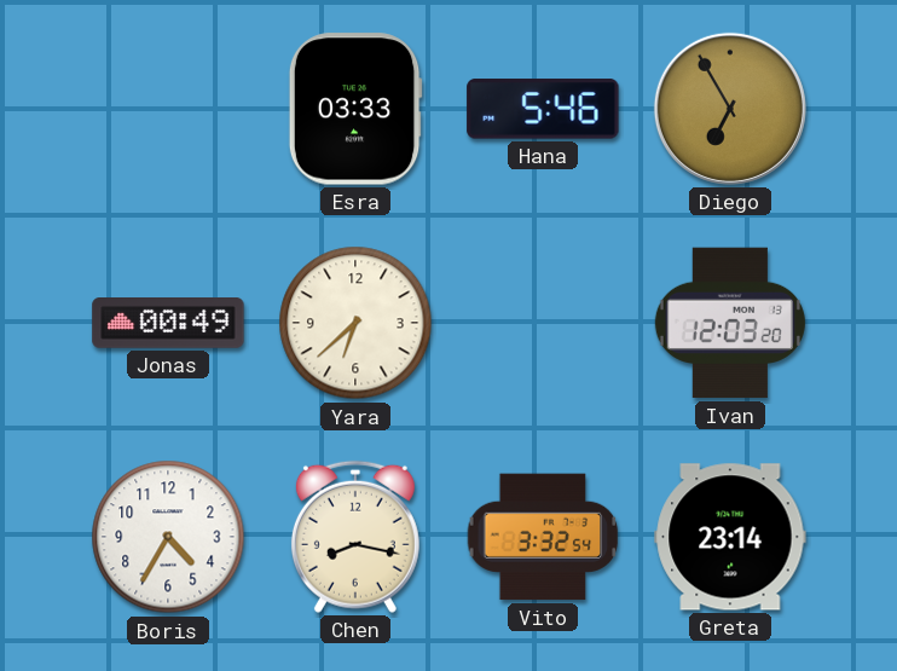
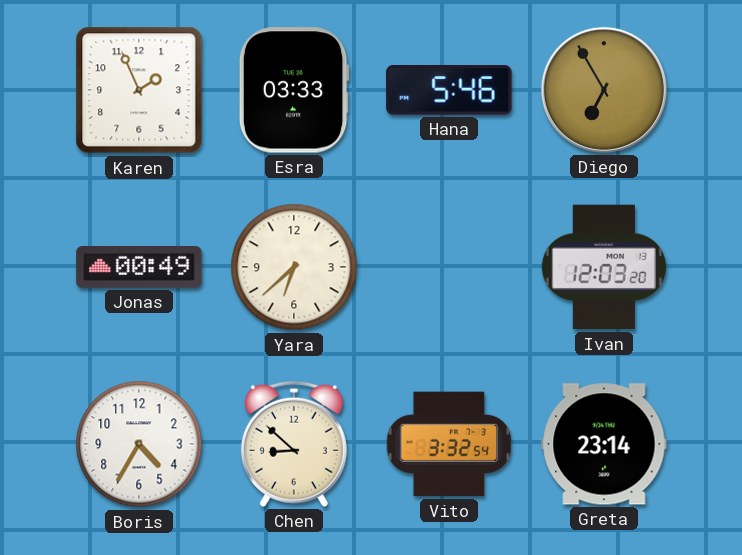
Karen: none -> 1:56
Chen: 8:17 -> 8:52
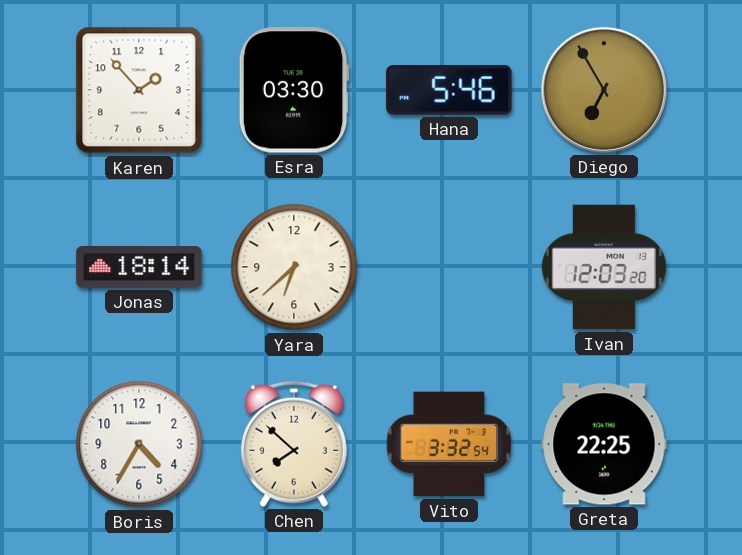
Karen: 1:56 -> 1:53
Esra: 03:33 -> 03:30
Jonas: 00:49 -> 18:14
Chen: 8:52 -> 7:52
Greta: 23:14 -> 22:25
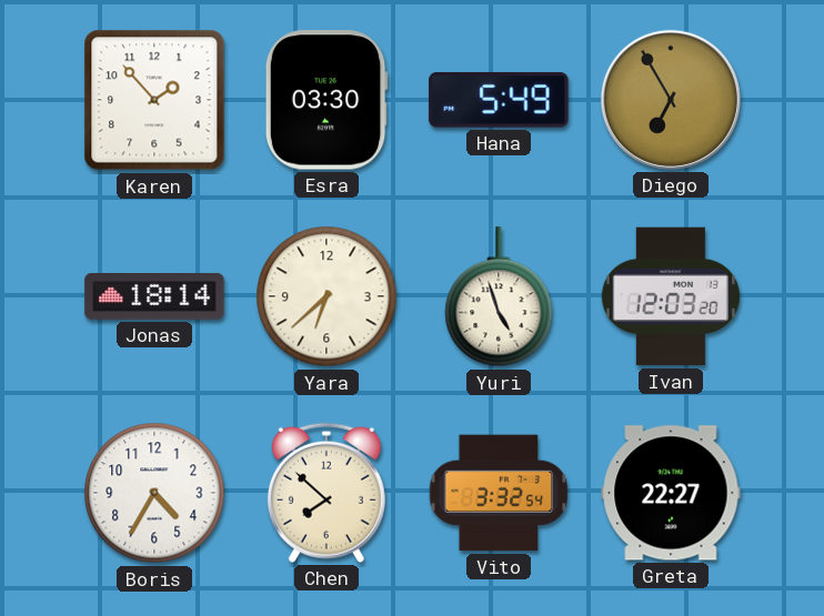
Hana: 5:46 -> 5:49
Yuri: none -> 4:57
Greta: 22:25 -> 22:27
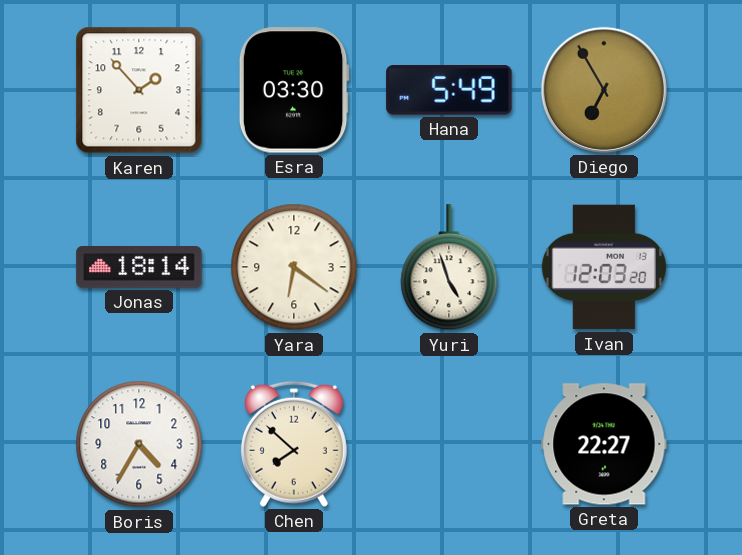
Yara: 6:38 -> 6:21
Vito: 3:32 -> none
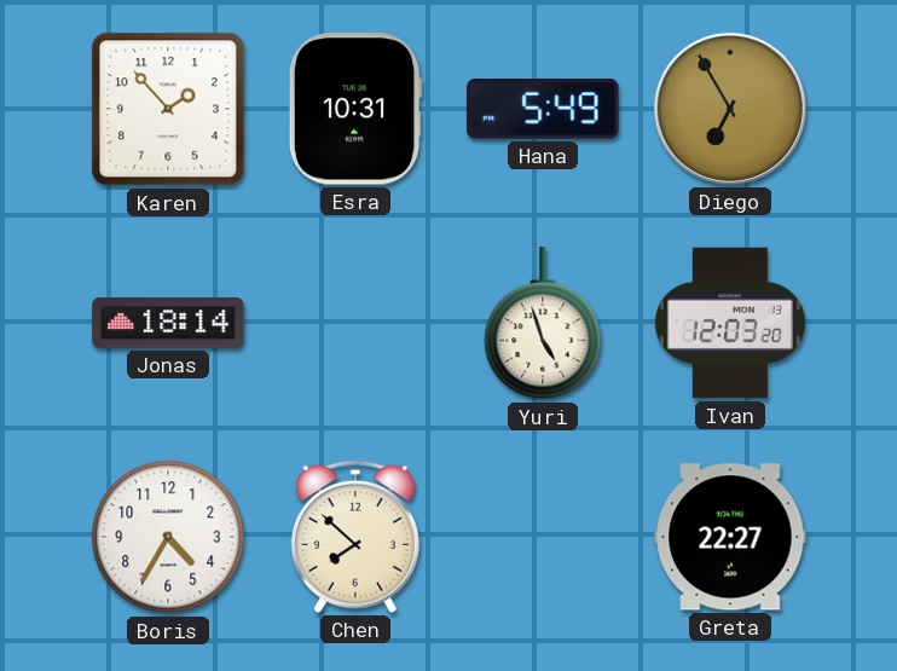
Esra: 03:30 -> 10:31
Yara: 6:21 -> none
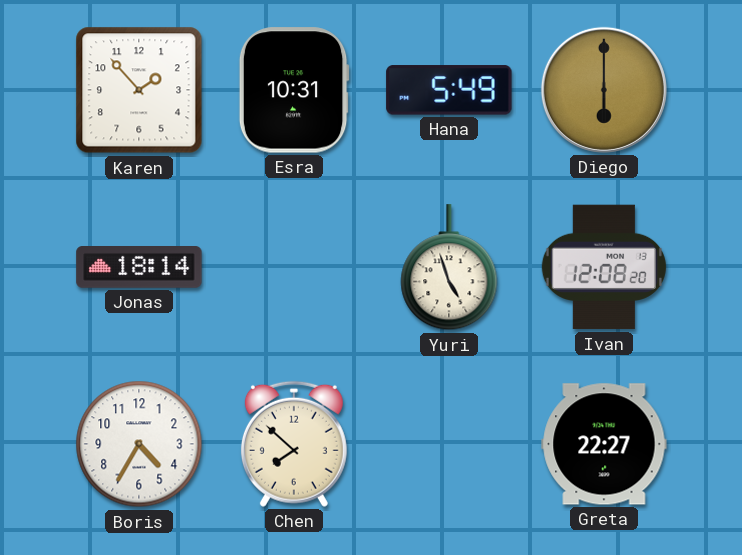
Diego: 6:55 -> 6:00
Ivan: 12:03 -> 12:08
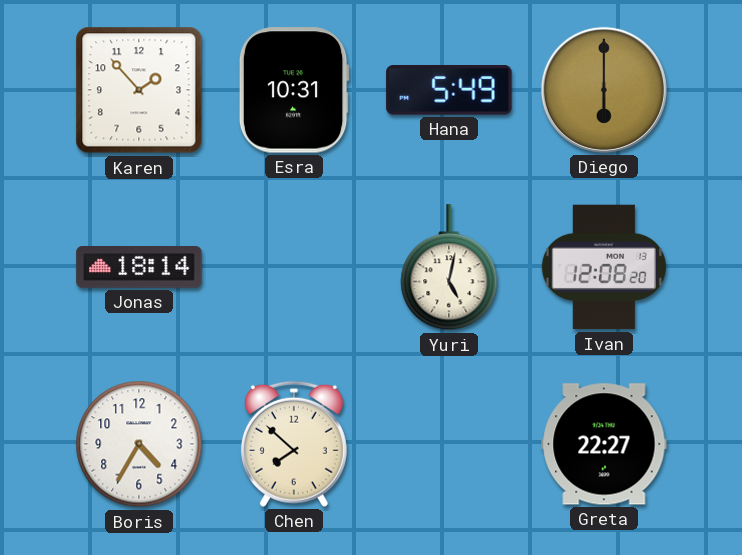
Yuri: 4:57 -> 5:02
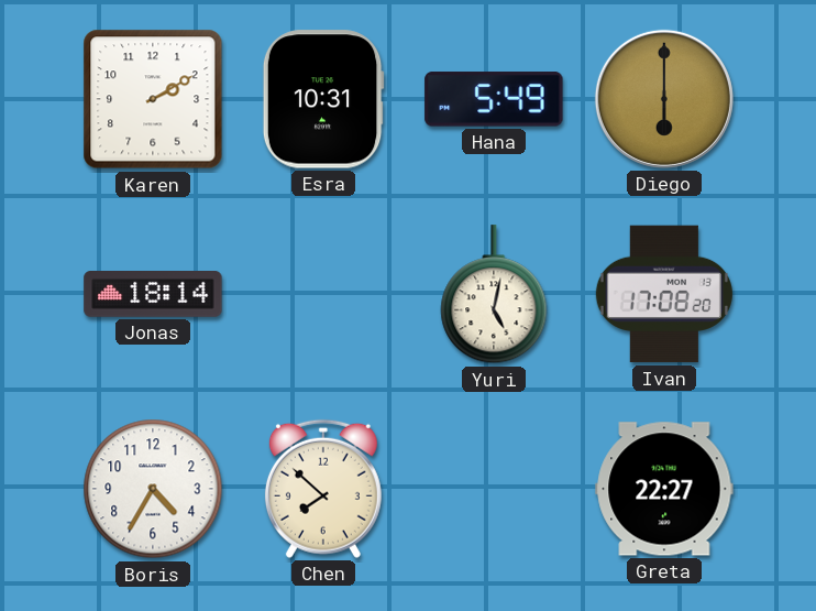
Karen: 1:53 -> 2:10
Ivan: 12:08 -> 17:08
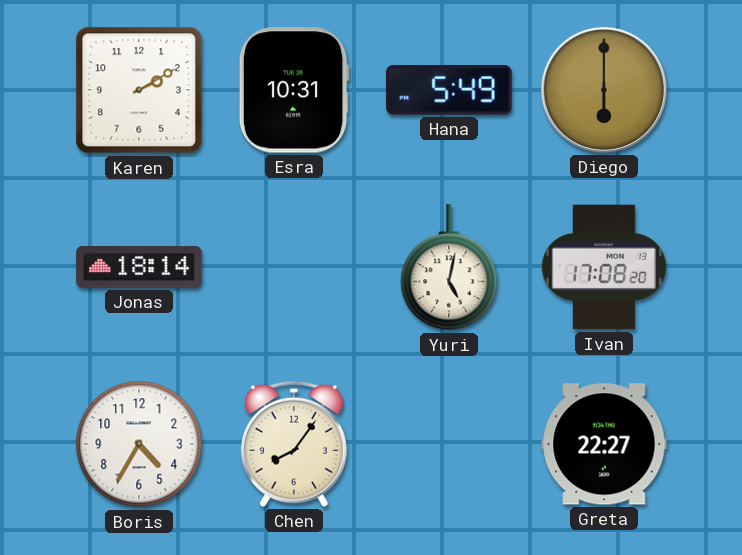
Chen: 7:52 -> 8:06
